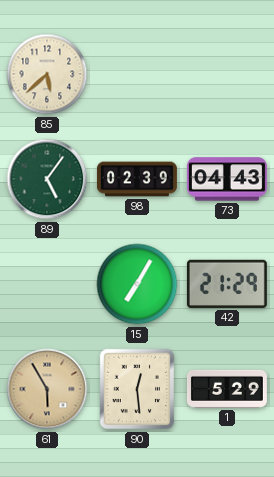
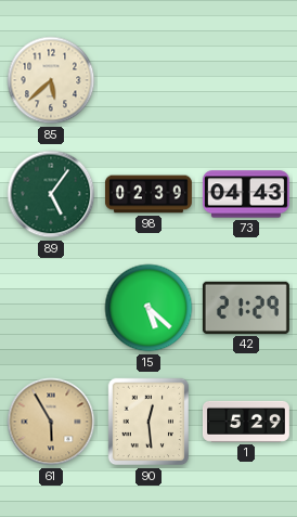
15: 7:05 -> 5:22
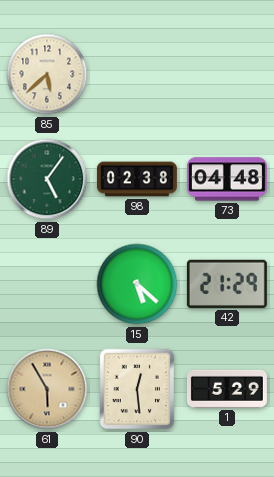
98: 02:39 -> 02:38
73: 04:43 -> 04:48
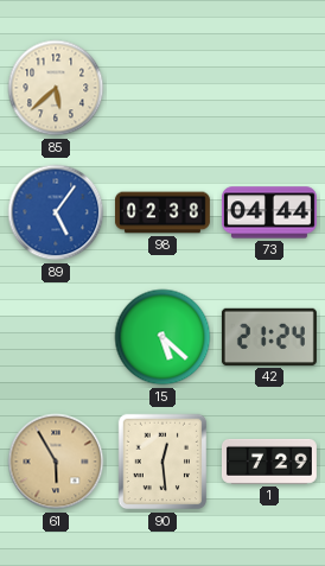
89 dial: green -> blue
73: 04:48 -> 04:44
42: 21:29 -> 21:24
1: 5:29 -> 7:29
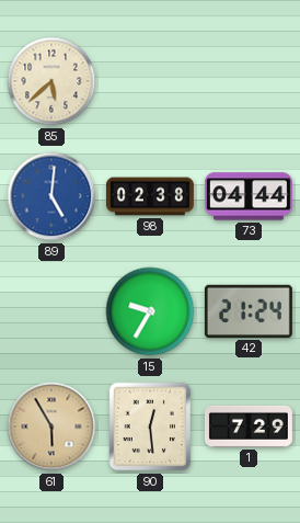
89: 5:06 -> 5:01
15: 5:22 -> 9:35
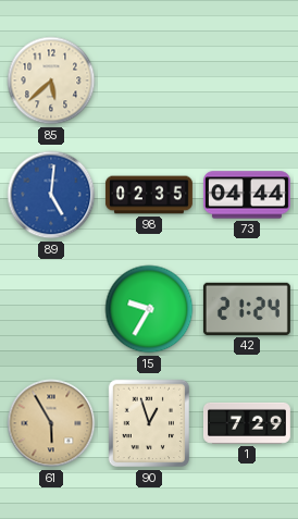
98: 02:38 -> 02:35
90: 12:29 -> 12:57
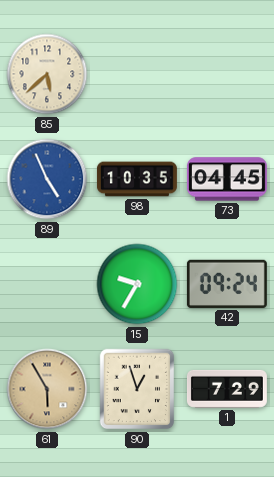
89: 5:01 -> 4:56
98: 02:35 -> 10:35
73: 04:44 -> 04:45
42: 21:24 -> 09:24
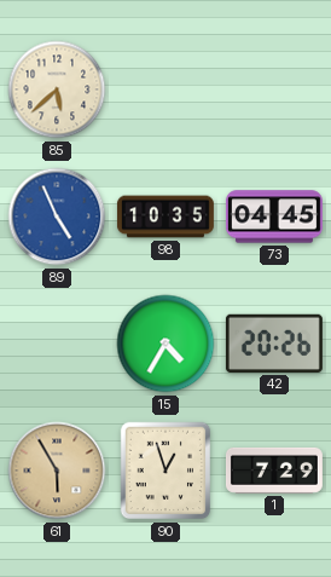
15: 9:35 -> 4:35
42: 09:24 -> 20:26
